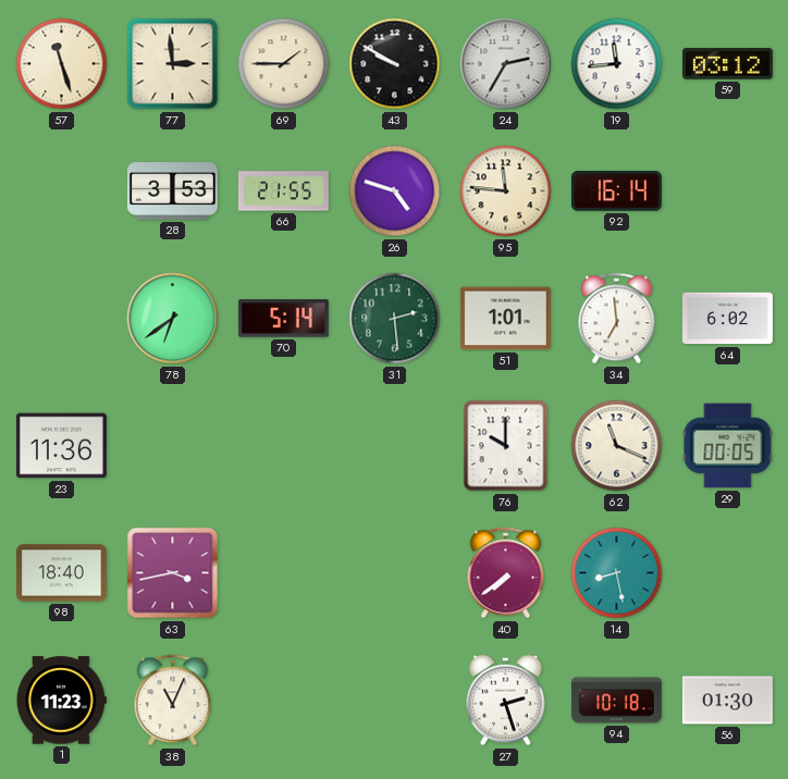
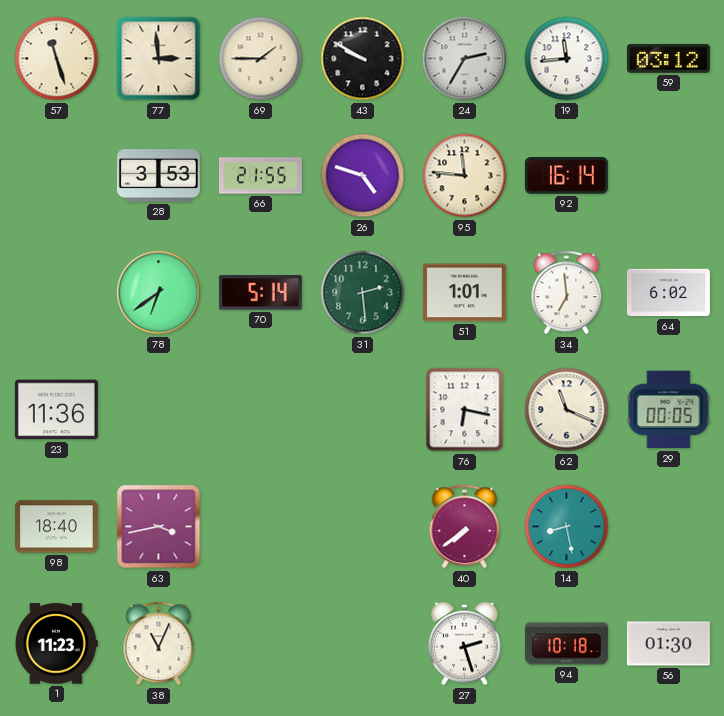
76: 10:00 -> 6:17
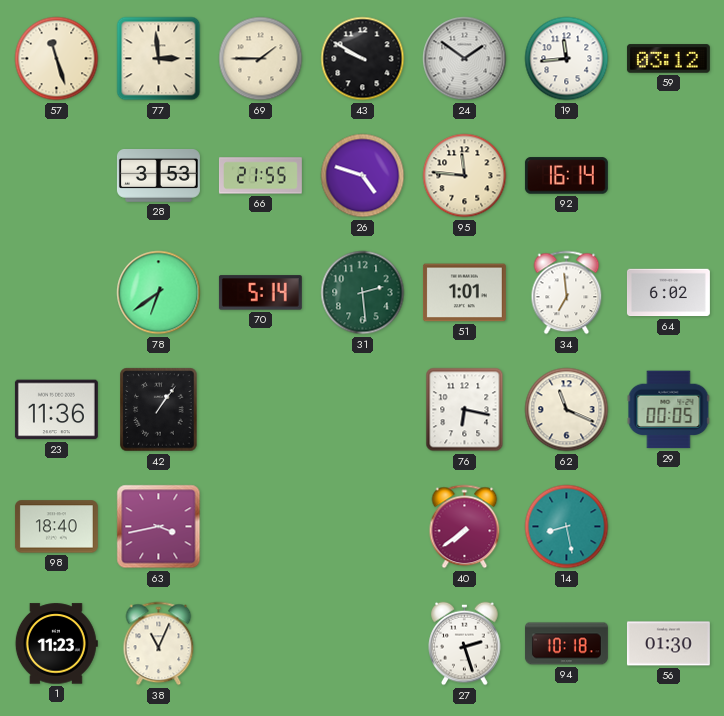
24: 2:35 -> 1:51
42: none -> 1:06
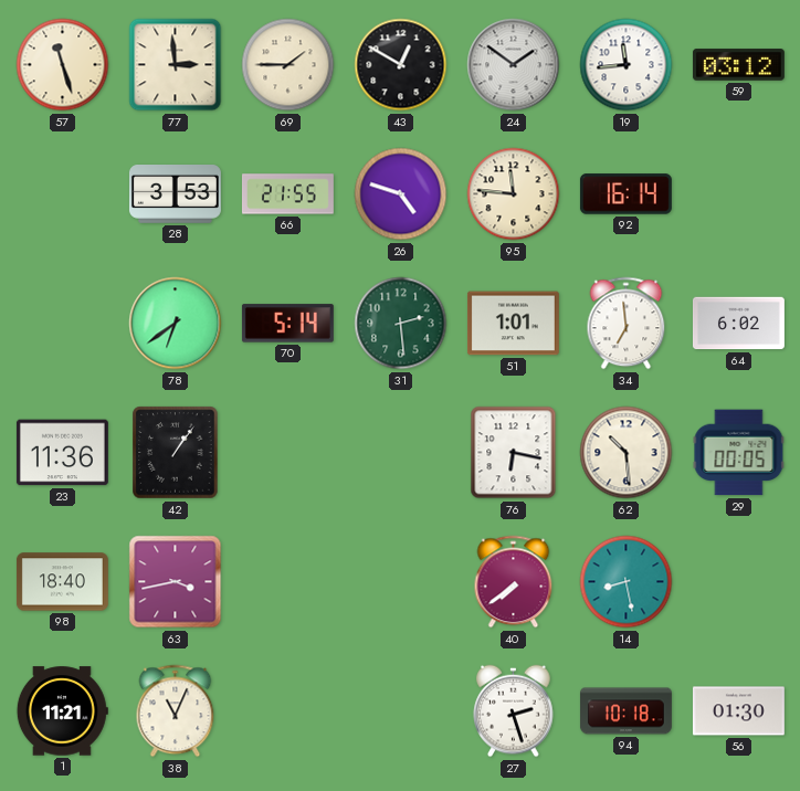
43: 9:50 -> 12:50
62: 11:19 -> 10:29
1: 11:23 -> 11:21
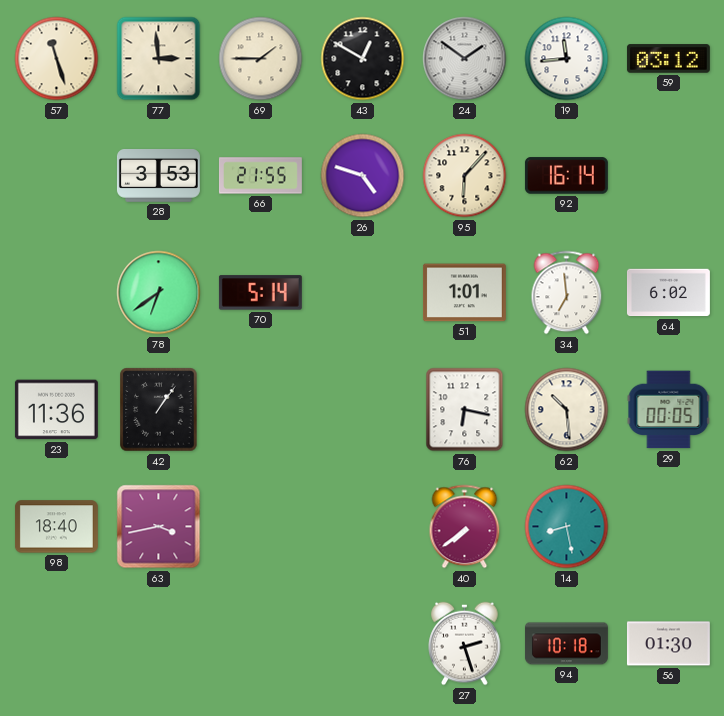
95: 11:46 -> 6:07
31: 2:29 -> none
1: 11:21 -> none
38: 11:04 -> none
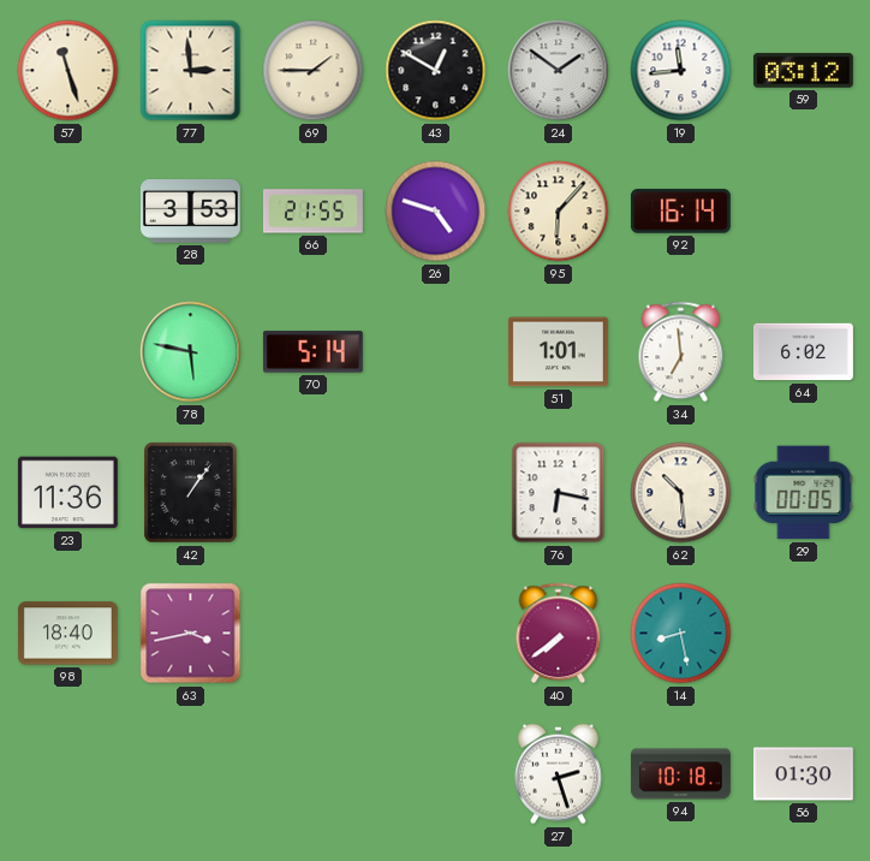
78: 6:39 -> 5:47
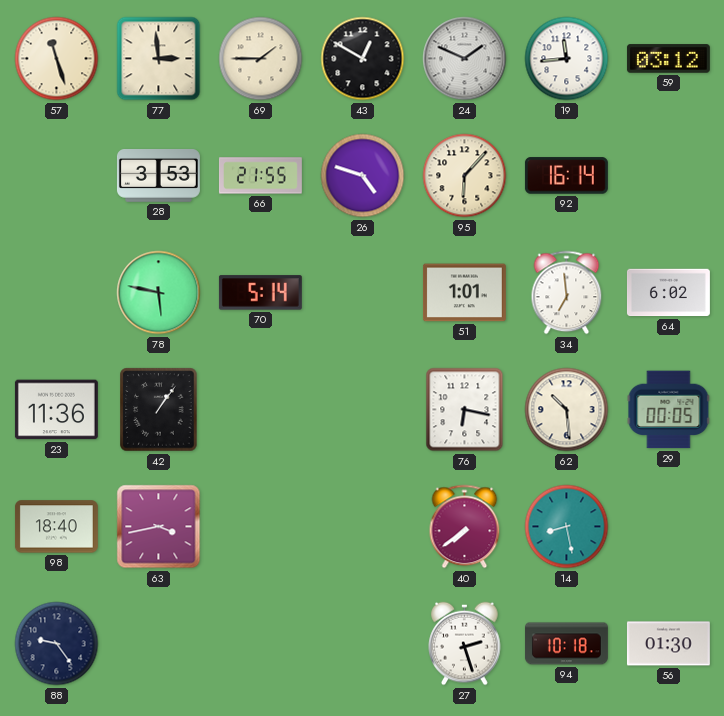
24: 1:51 -> 1:49
88: none -> 9:24
